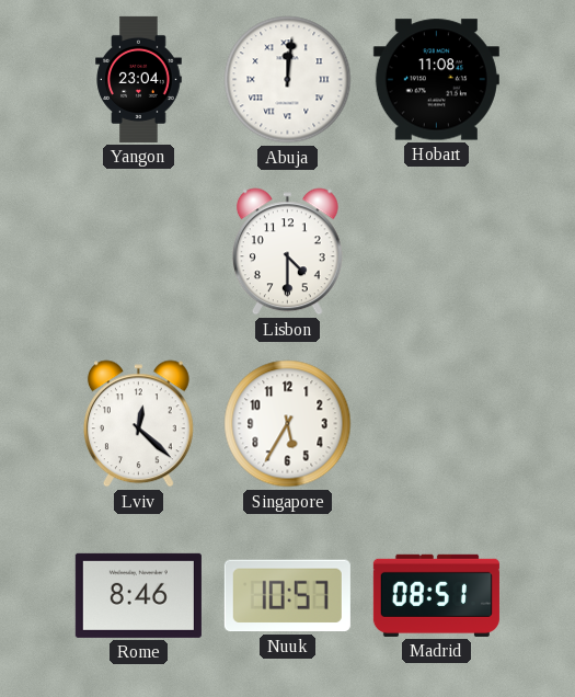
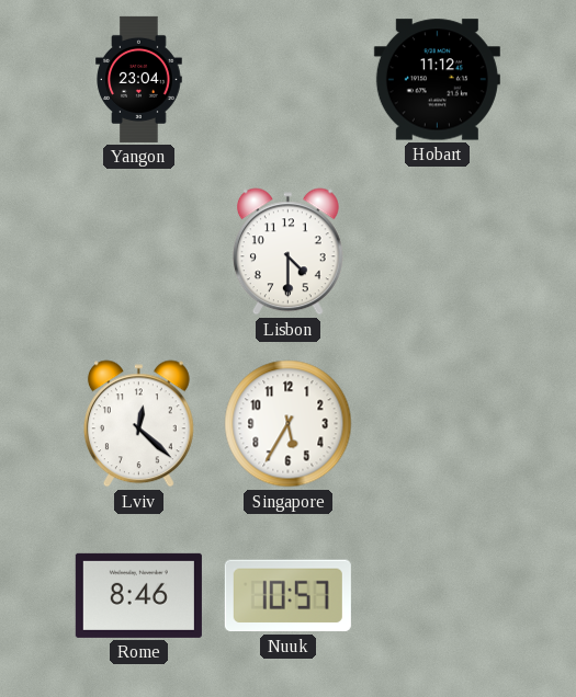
Abuja: 12:01 -> none
Hobart: 11:08 -> 11:12
Madrid: 08:51 -> none
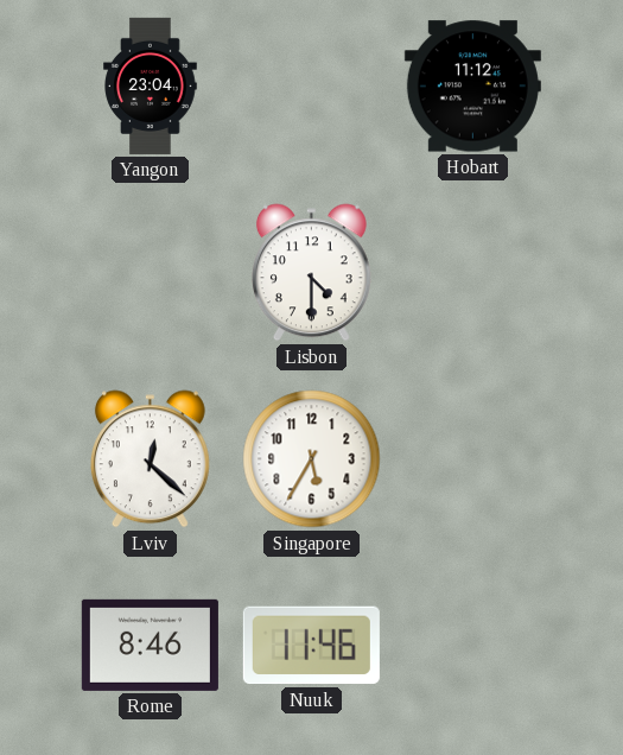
Nuuk: 10:57 -> 11:46
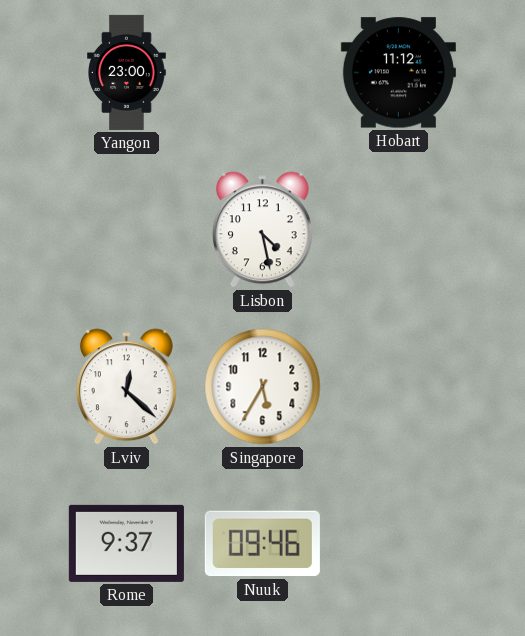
Yangon: 23:04 -> 23:00
Lisbon: 4:30 -> 4:28
Rome: 8:46 -> 9:37
Nuuk: 11:46 -> 09:46
